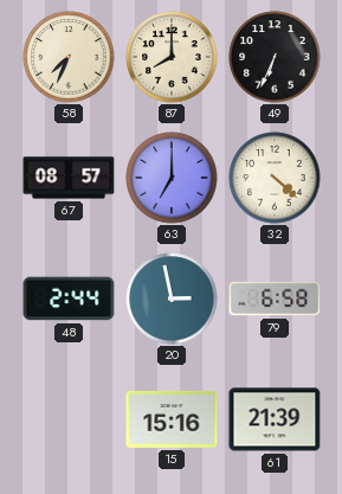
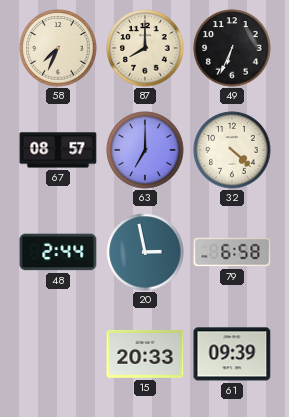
15: 15:16 -> 20:33
61: 21:39 -> 09:39
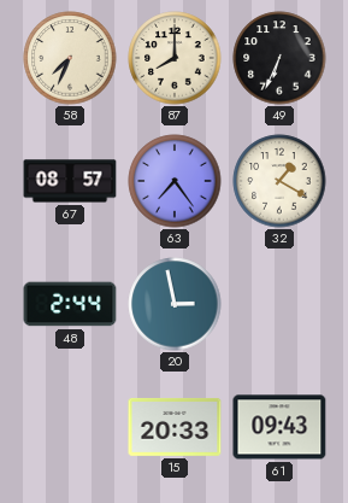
63: 7:00 -> 7:24
32: 4:22 -> 1:20
79: 6:58 -> none
61: 09:39 -> 09:43
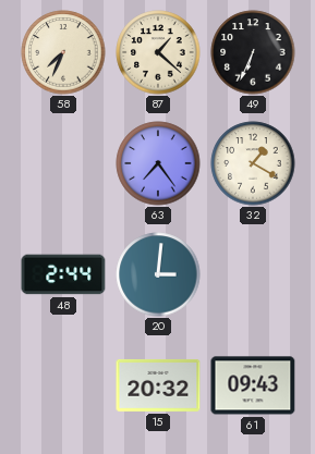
87: 8:00 -> 1:22
67: 08:57 -> none
20: 2:58 -> 3:01
15: 20:33 -> 20:32
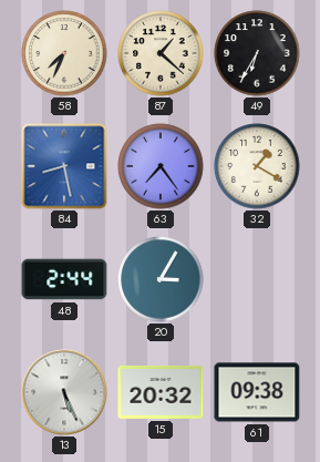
49: 6:34 -> 6:35
84: none -> 8:28
20: 3:01 -> 3:05
13: none -> 5:26
61: 09:43 -> 09:38
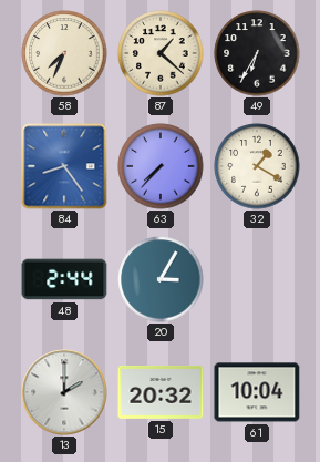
84: 8:28 -> 8:24
63: 7:24 -> 7:37
13: 5:26 -> 2:00
61: 09:38 -> 10:04
